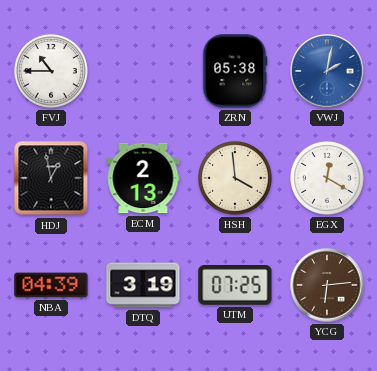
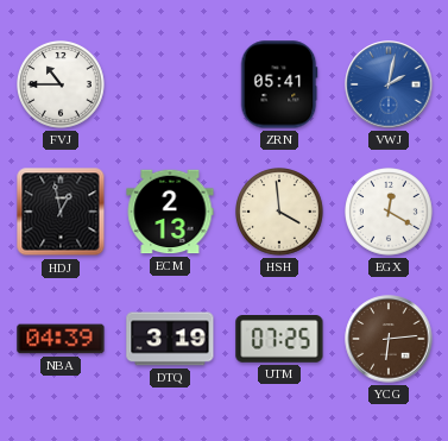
ZRN: 05:38 -> 05:41
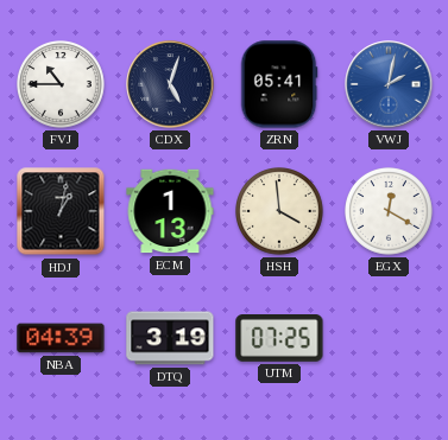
CDX: none -> 5:03
HDJ: 12:58 -> 1:02
ECM: 2:13 -> 1:13
YCG: 6:14 -> none
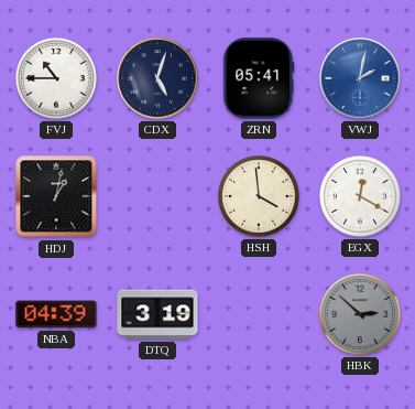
ECM: 1:13 -> none
UTM: 07:25 -> none
HBK: none -> 2:52
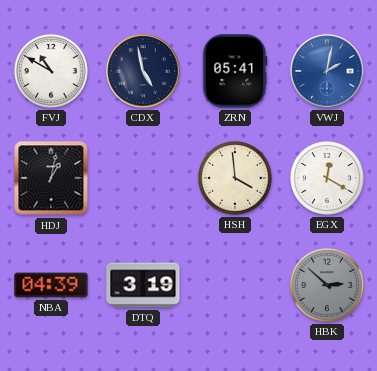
FVJ: 10:45 -> 10:50
CDX: 5:03 -> 4:58
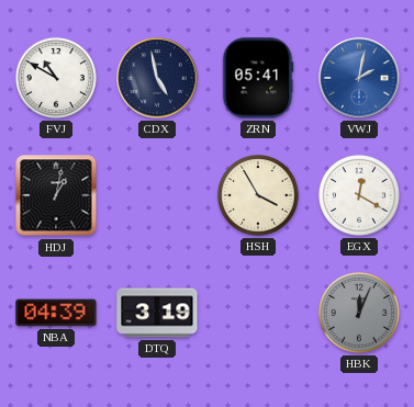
HSH: 3:59 -> 3:55
HBK: 2:52 -> 12:04
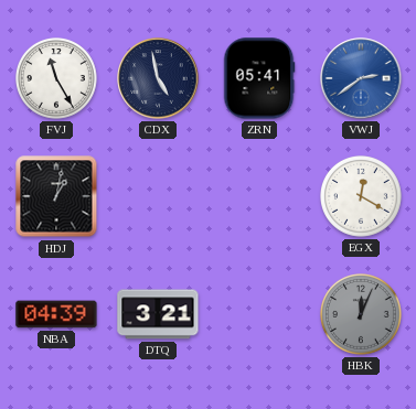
FVJ: 10:50 -> 11:25
VWJ: 2:02 -> 2:39
HSH: 3:55 -> none
DTQ: 3:19 -> 3:21
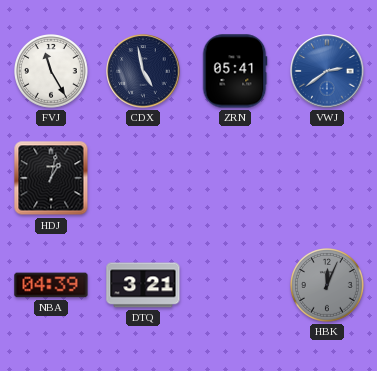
EGX: 12:20 -> none
